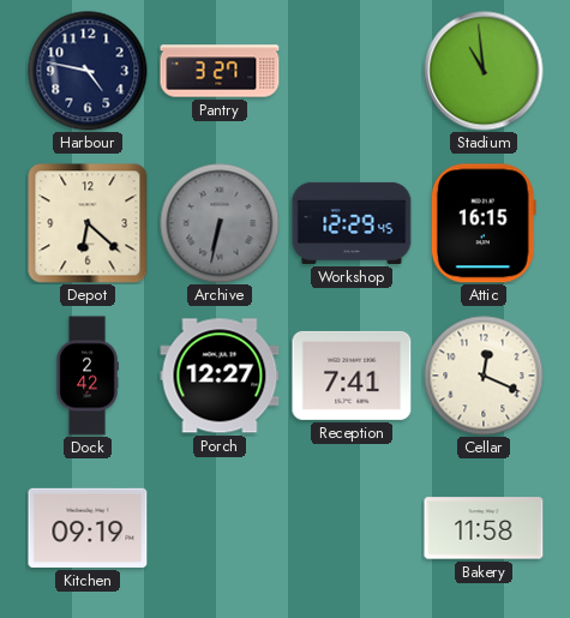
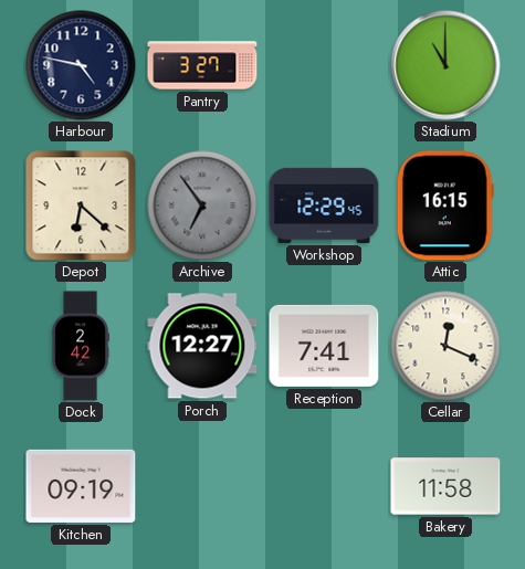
Stadium: 10:59 -> 11:00
Archive: 6:32 -> 6:54
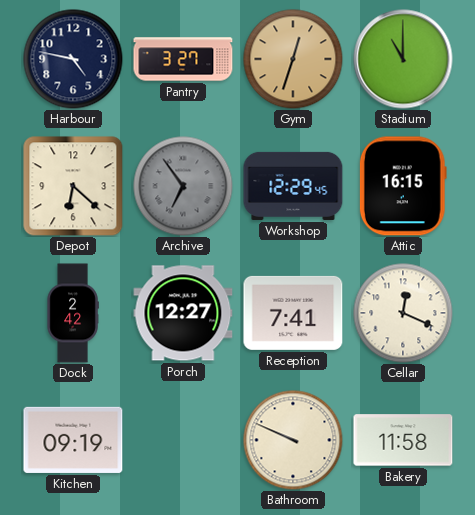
Gym: none -> 12:33
Bathroom: none -> 9:49
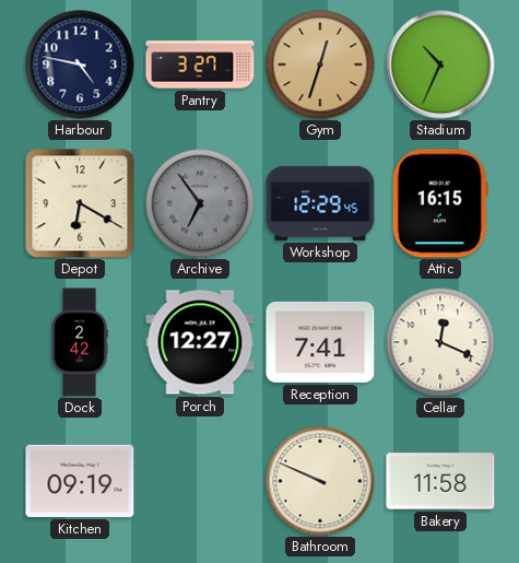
Stadium: 11:00 -> 10:34
Depot: 6:22 -> 6:20
